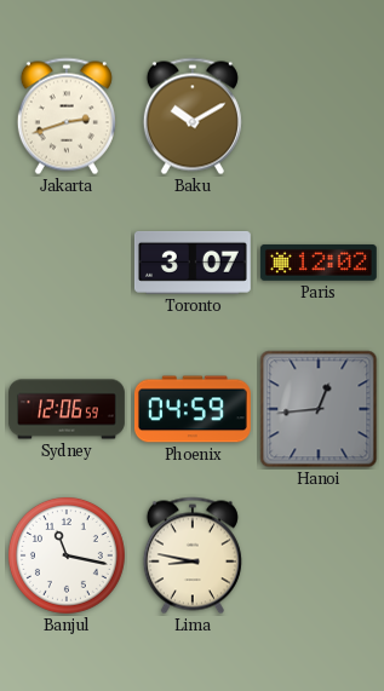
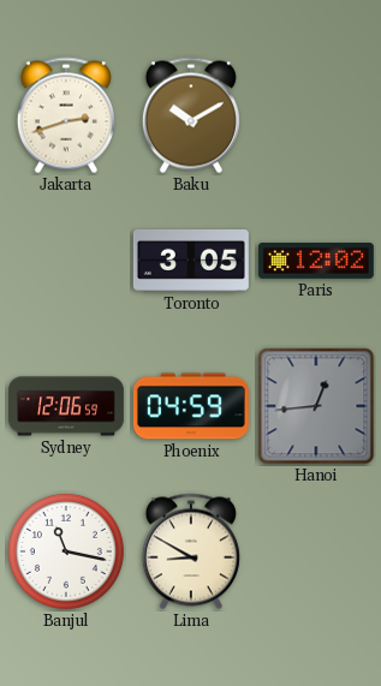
Toronto: 3:07 -> 3:05
Lima: 8:47 -> 8:50
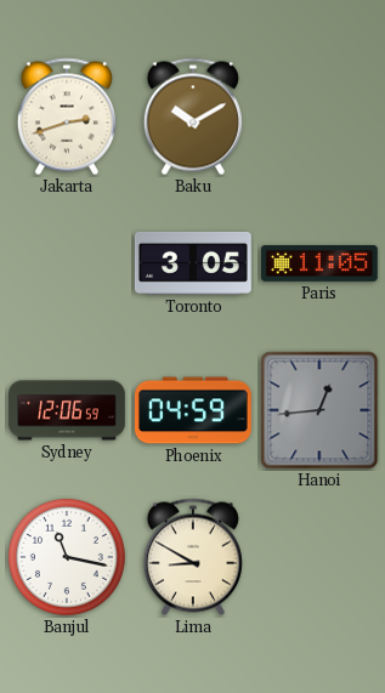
Paris: 12:02 -> 11:05
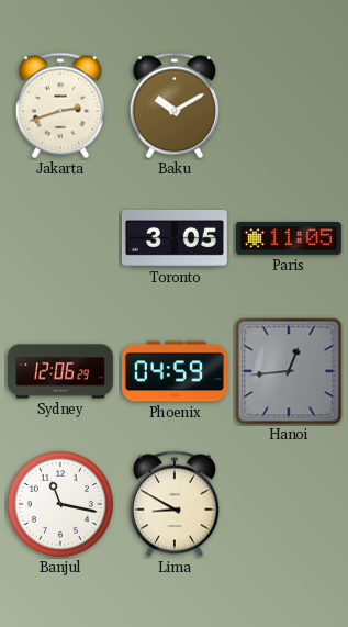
Sydney: 12:06:59 -> 12:06:29
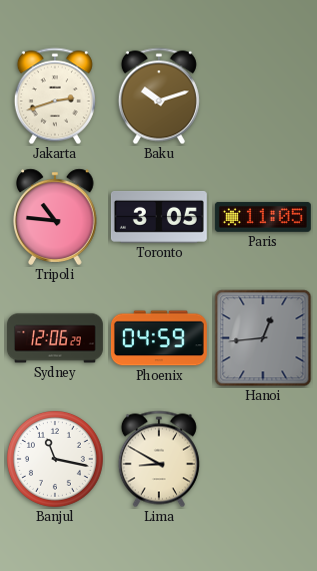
Baku: 10:10 -> 10:12
Tripoli: none -> 10:46
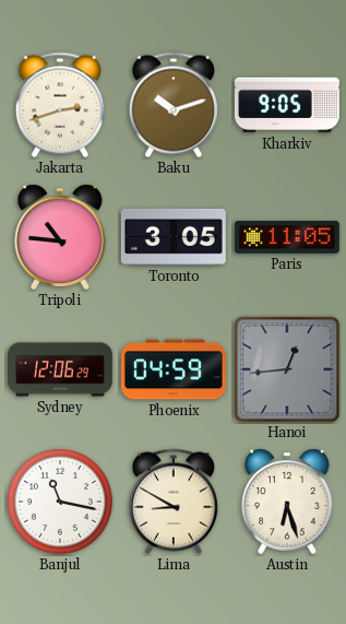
Kharkiv: none -> 9:05
Austin: none -> 6:27
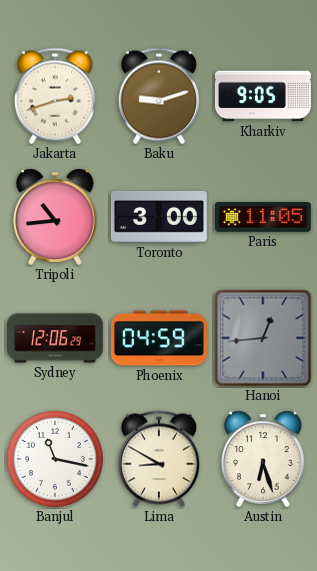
Baku: 10:12 -> 9:12
Tripoli: 10:46 -> 10:44
Toronto: 3:05 -> 3:00
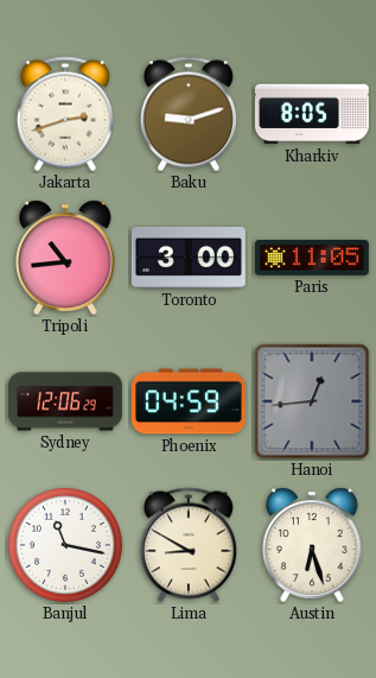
Kharkiv: 9:05 -> 8:05
